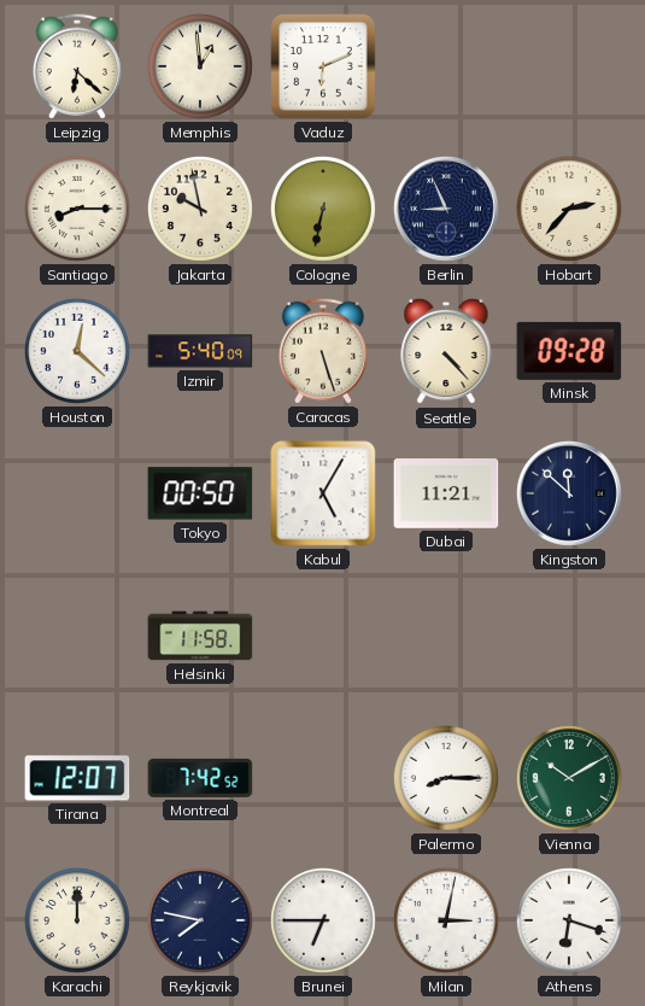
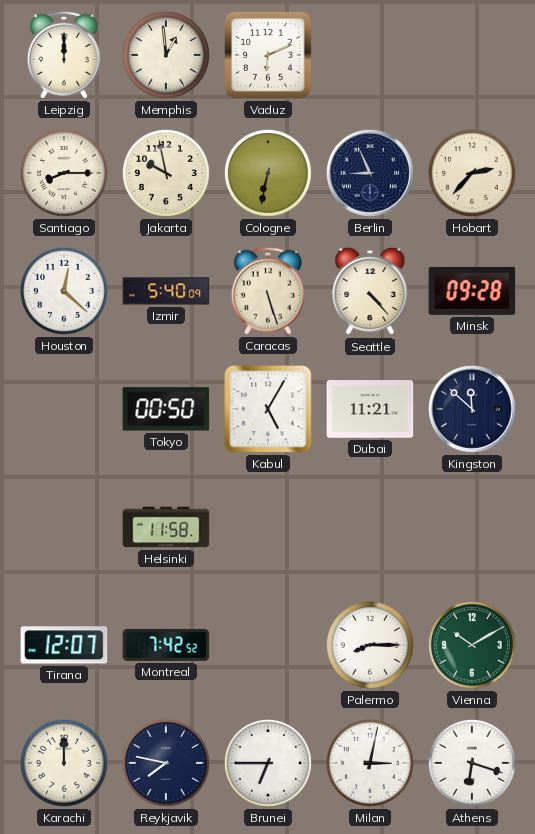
Leipzig: 6:22 -> 12:00
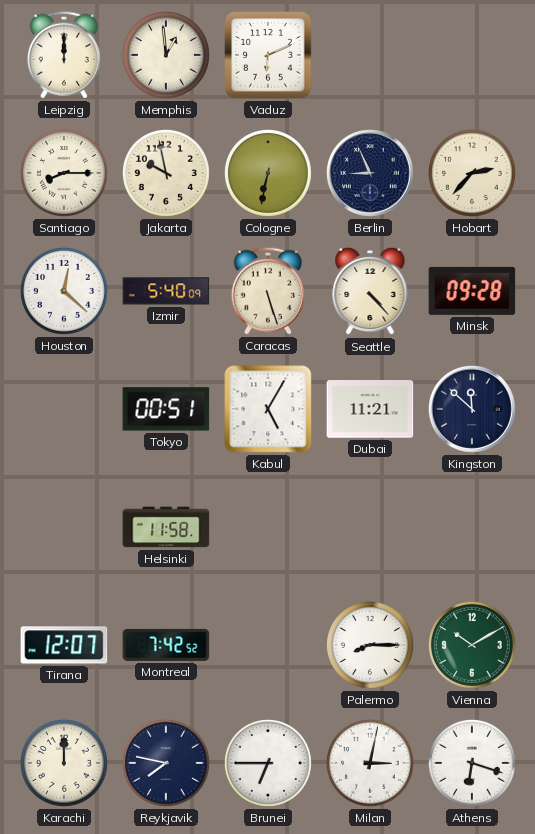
Tokyo: 00:50 -> 00:51
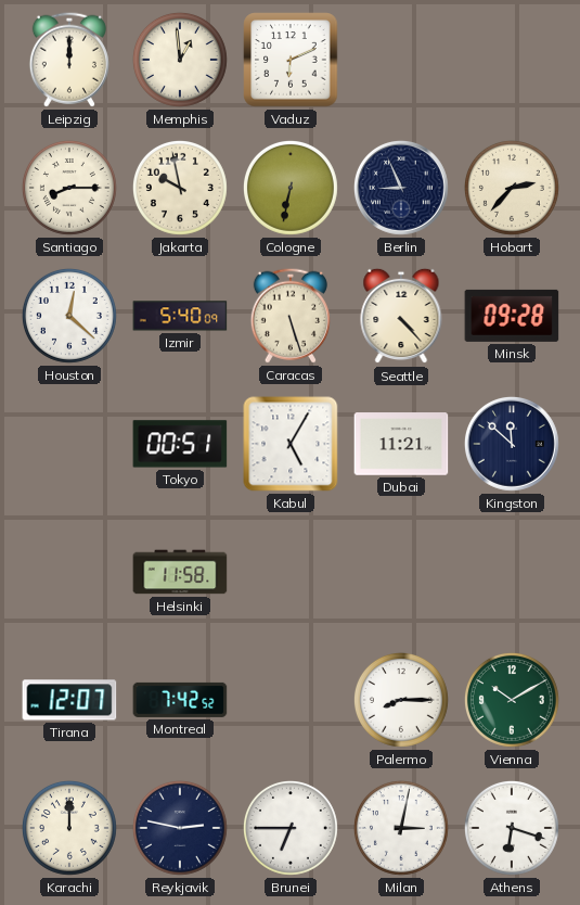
Reykjavik: 7:47 -> 2:47
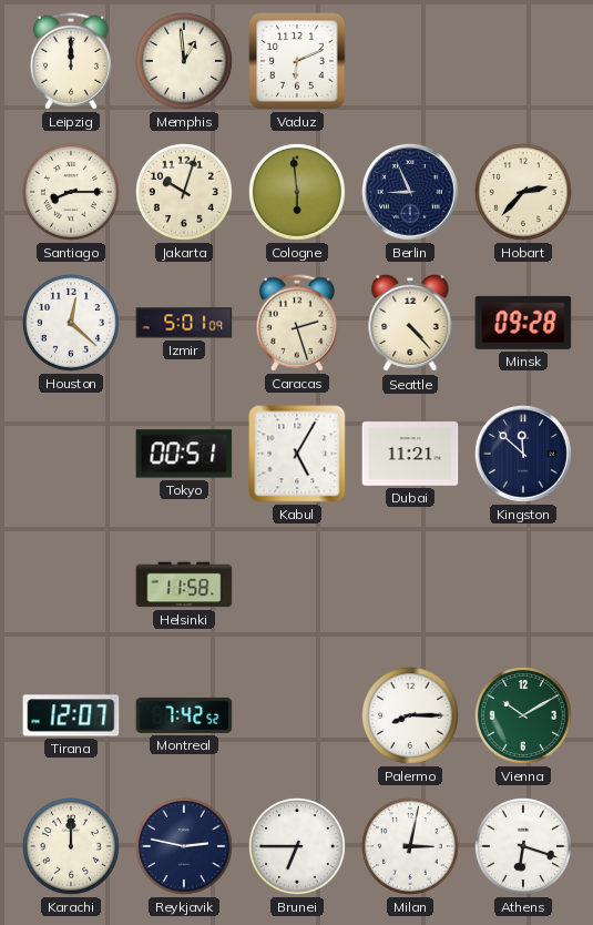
Jakarta: 9:58 -> 10:03
Cologne: 6:32 -> 5:59
Izmir: 5:40 -> 5:01
Caracas: 5:27 -> 2:27
